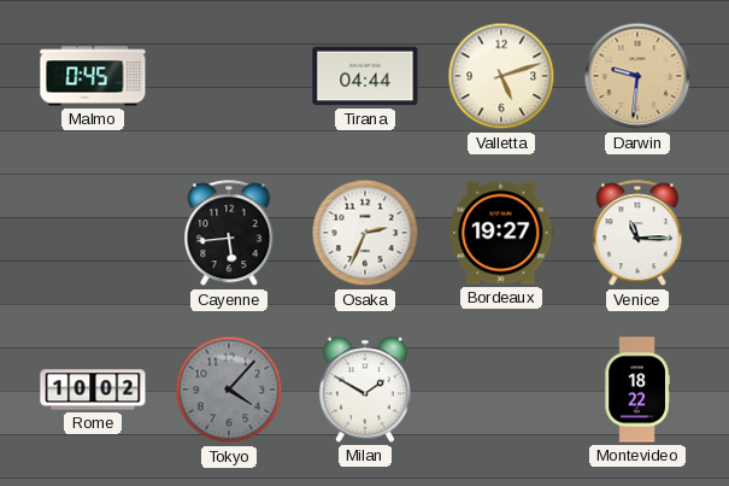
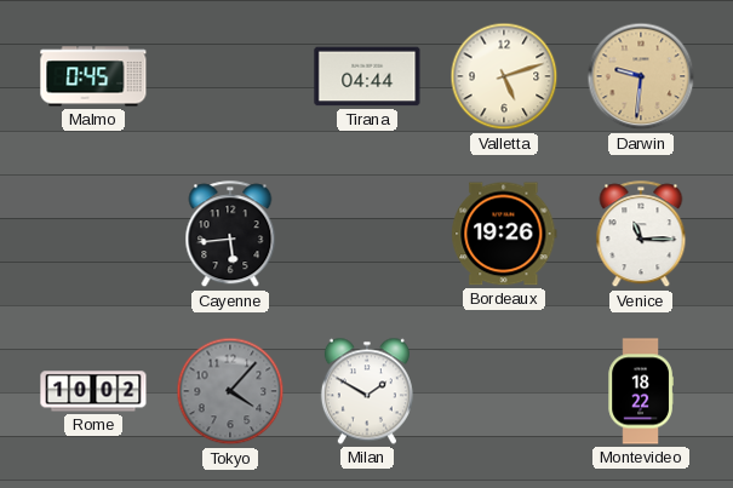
Osaka: 2:34 -> none
Bordeaux: 19:27 -> 19:26
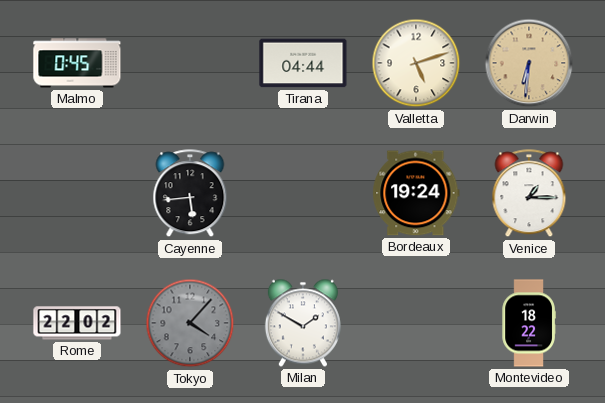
Darwin: 9:31 -> 6:31
Bordeaux: 19:26 -> 19:24
Venice: 11:15 -> 1:15
Rome: 10:02 -> 22:02
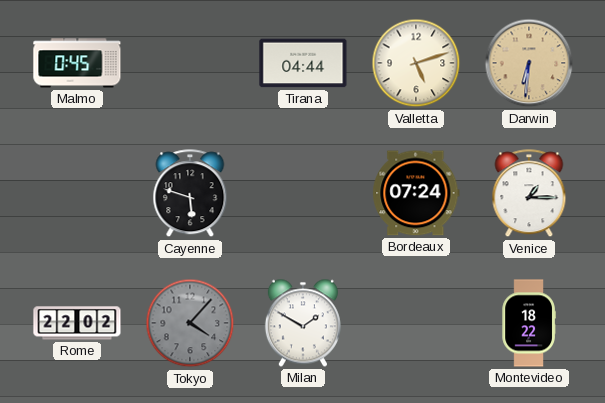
Cayenne: 5:44 -> 5:48
Bordeaux: 19:24 -> 07:24
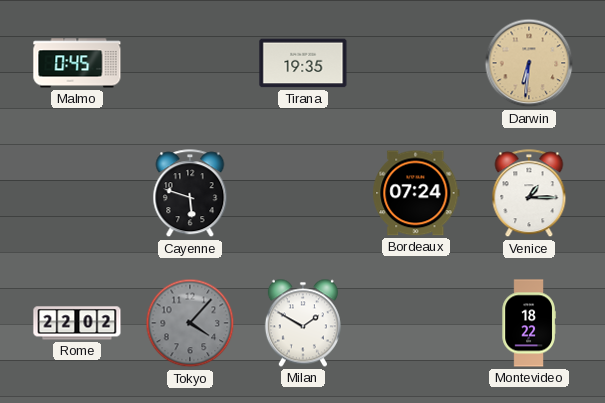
Tirana: 04:44 -> 19:35
Valletta: 5:12 -> none
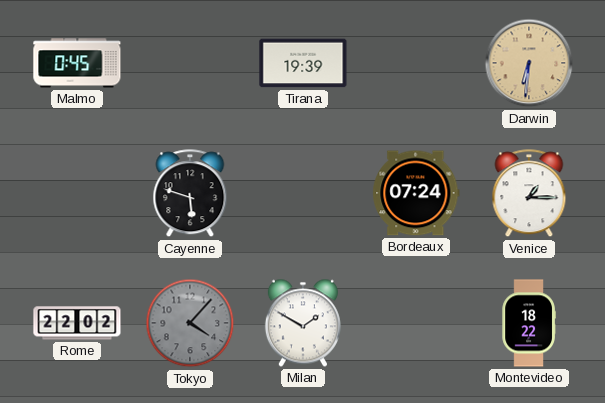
Tirana: 19:35 -> 19:39
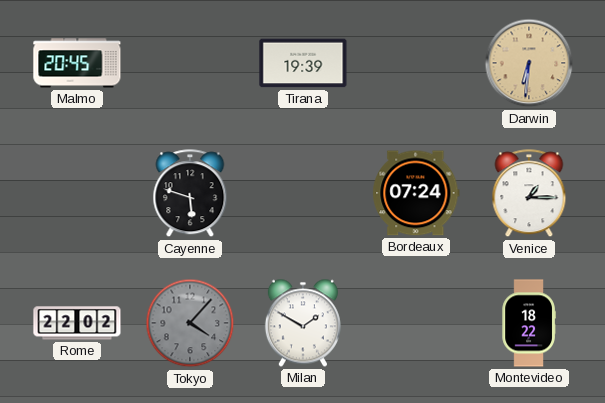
Malmo: 0:45 -> 20:45
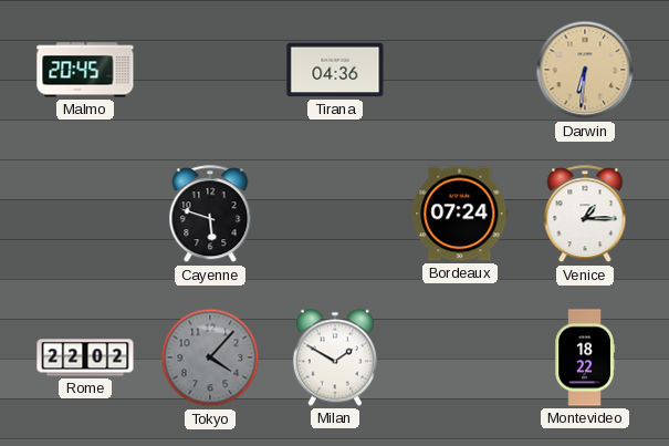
Tirana: 19:39 -> 04:36
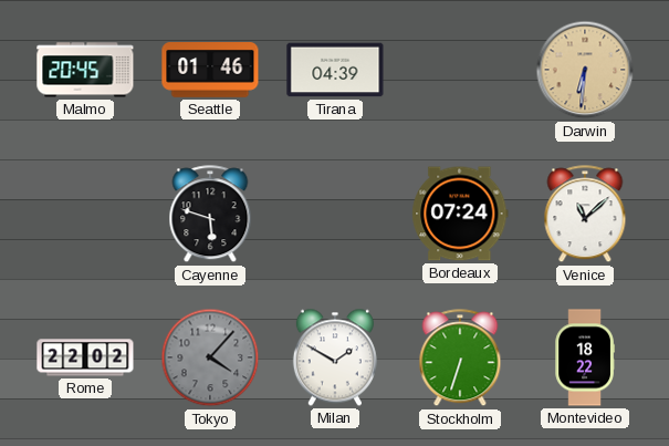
Seattle: none -> 01:46
Tirana: 04:36 -> 04:39
Venice: 1:15 -> 11:08
Stockholm: none -> 6:33
